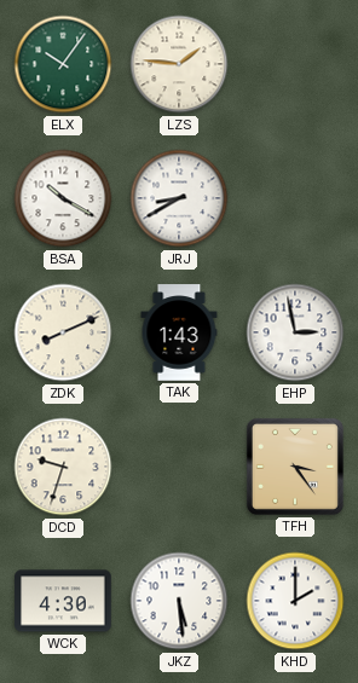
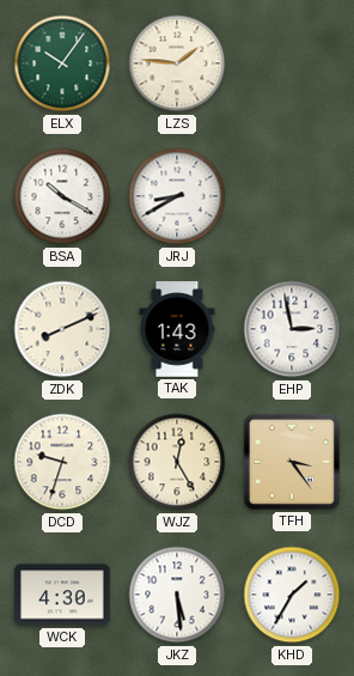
WJZ: none -> 12:25
KHD: 2:00 -> 1:35
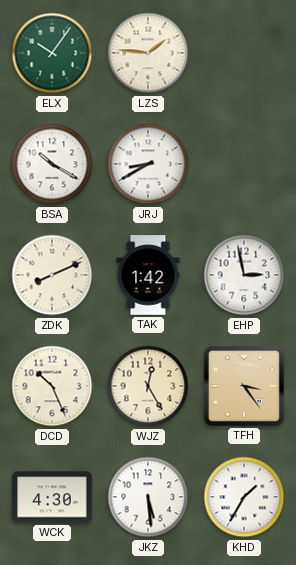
TAK: 1:43 -> 1:42
DCD: 9:33 -> 10:26
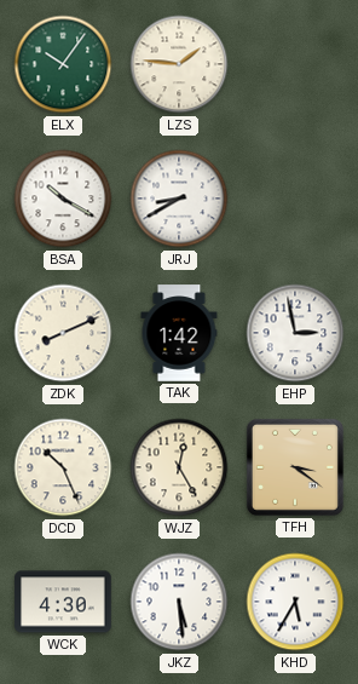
TFH: 3:24 -> 3:21
KHD: 1:35 -> 5:35
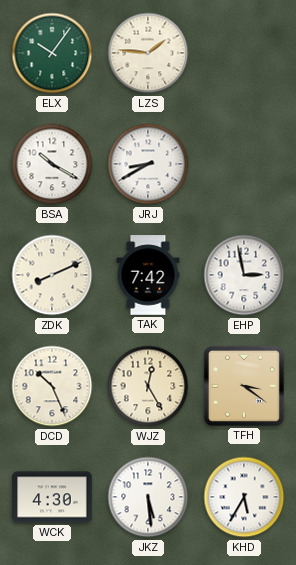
TAK: 1:42 -> 7:42
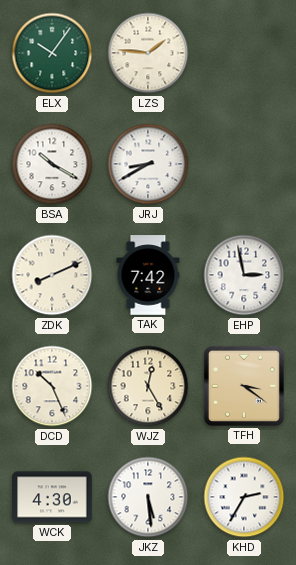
KHD: 5:35 -> 2:35
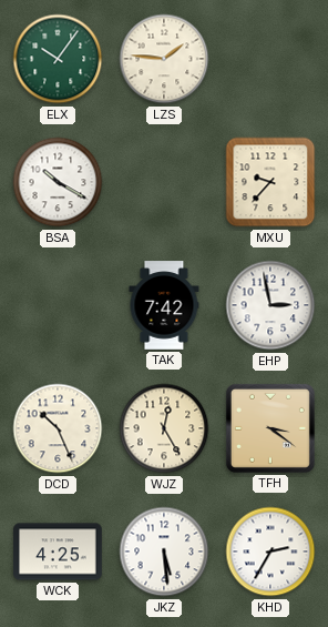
JRJ: 8:40 -> none
MXU: none -> 9:37
ZDK: 8:11 -> none
WCK: 4:30 -> 4:25
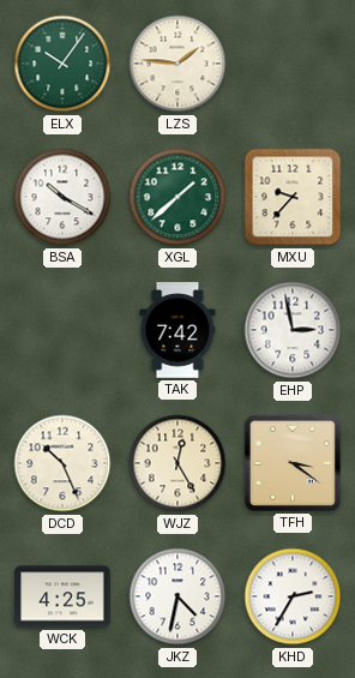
XGL: none -> 1:38
JKZ: 5:29 -> 4:32
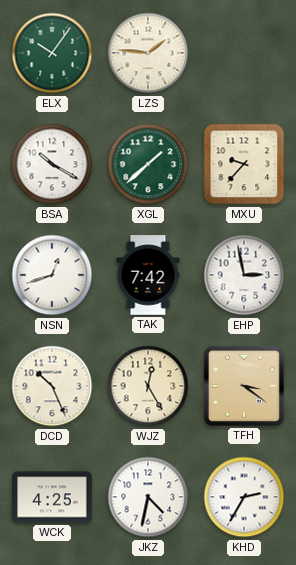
NSN: none -> 12:42
